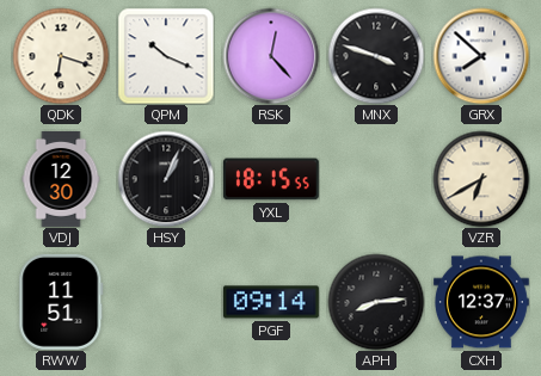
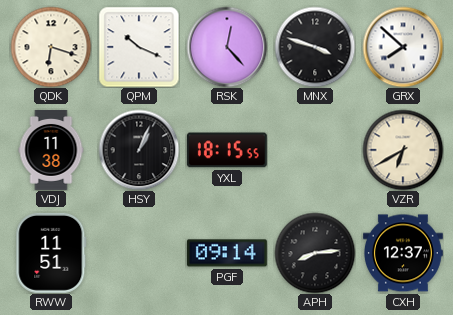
VDJ: 12:30 -> 11:38
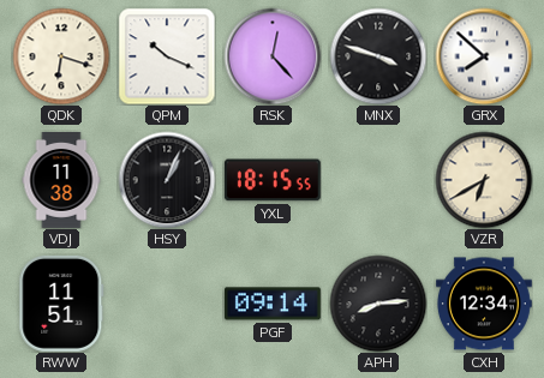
CXH: 12:37 -> 12:34
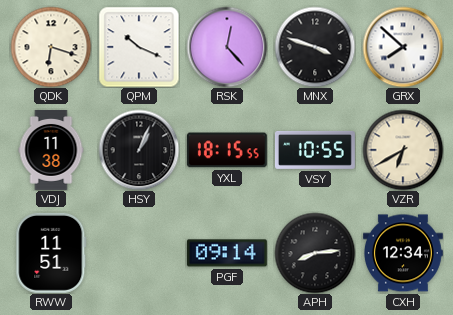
VSY: none -> 10:55
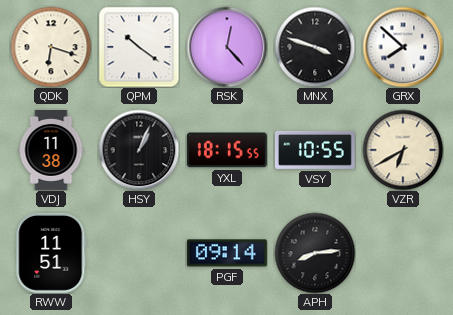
QPM: 10:19 -> 10:21
CXH: 12:34 -> none
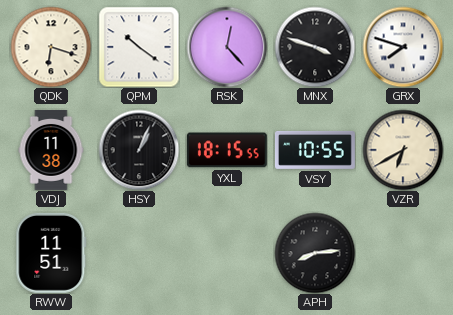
GRX: 7:52 -> 7:48
PGF: 09:14 -> none
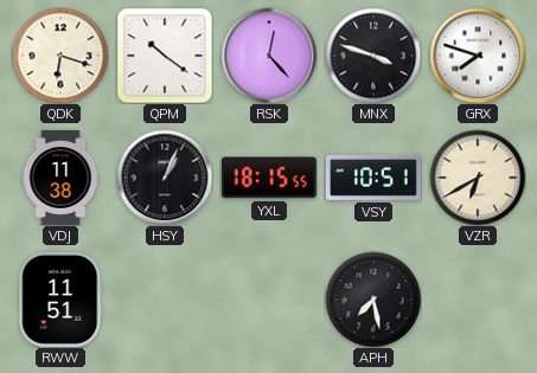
VSY: 10:55 -> 10:51
APH: 8:14 -> 7:28
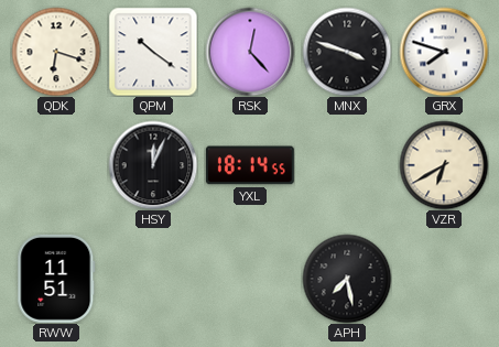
VDJ: 11:38 -> none
HSY: 1:04 -> 12:04
YXL: 18:15 -> 18:14
VSY: 10:51 -> none
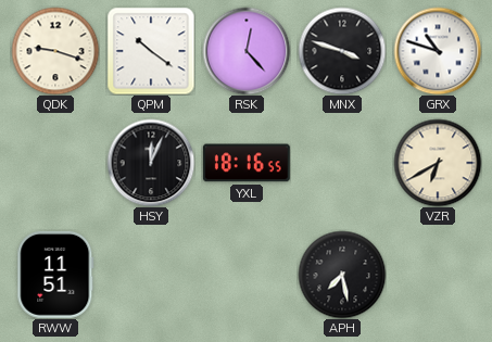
QDK: 6:18 -> 9:18
GRX: 7:48 -> 10:48
YXL: 18:14 -> 18:16
